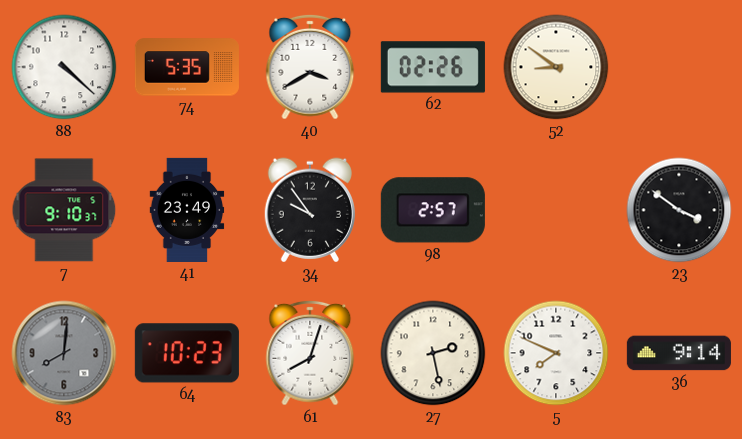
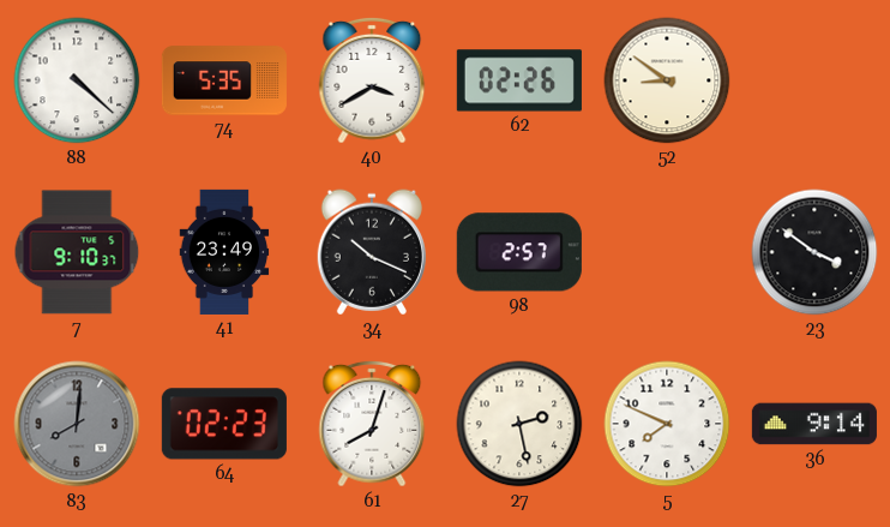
34: 9:54 -> 10:19
64: 10:23 -> 02:23
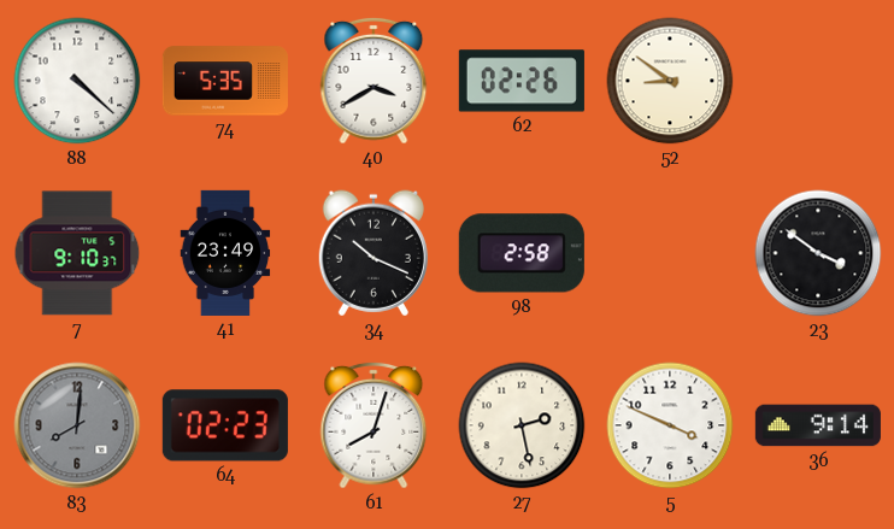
98: 2:57 -> 2:58
5: 7:49 -> 3:49
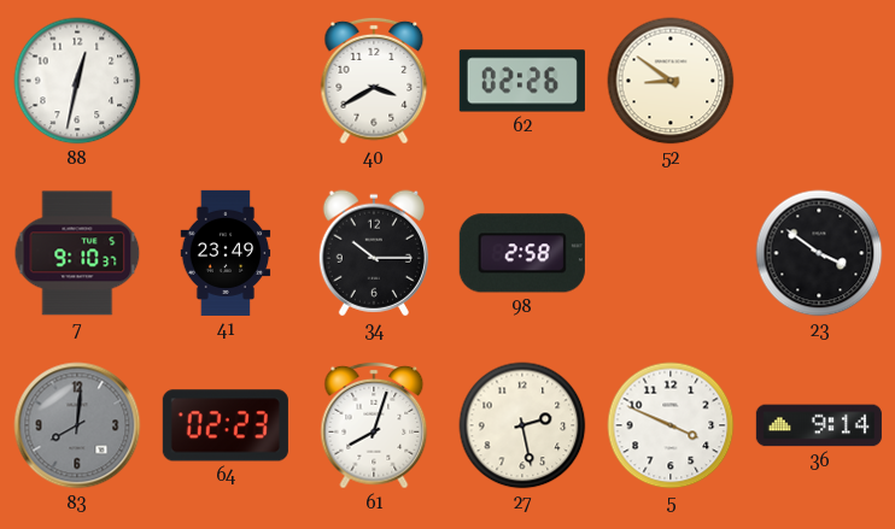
88: 4:22 -> 12:32
74: 5:35 -> none
34: 10:19 -> 10:15
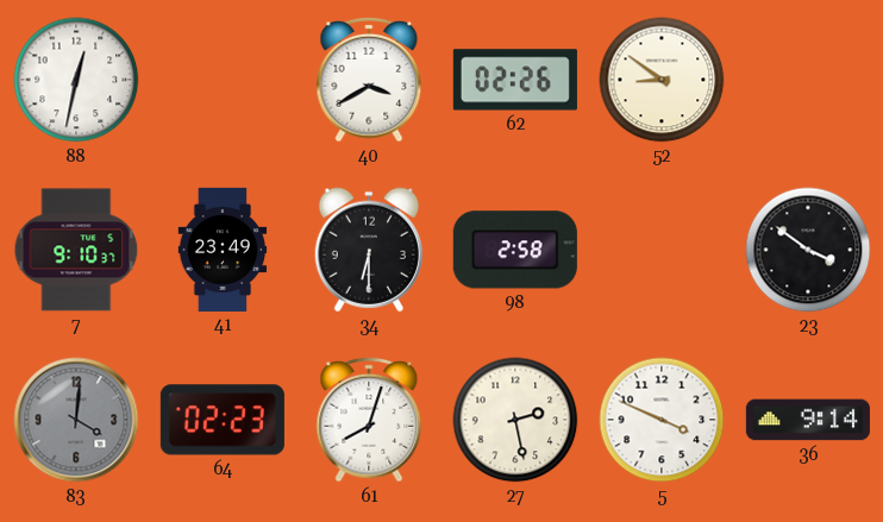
34: 10:15 -> 6:30
83: 8:01 -> 4:01
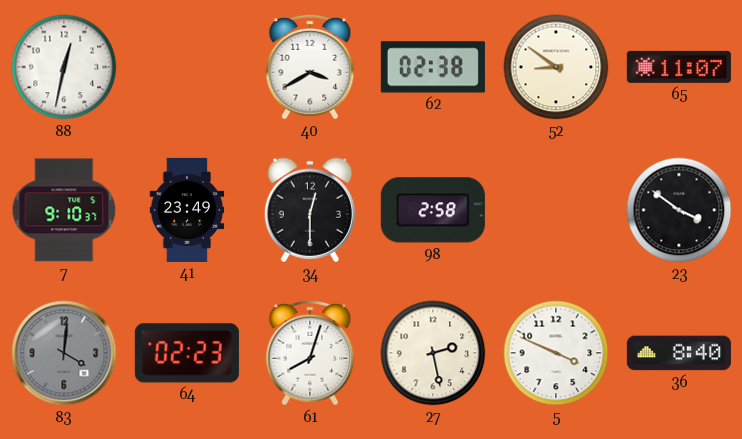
62: 02:26 -> 02:38
65: none -> 11:07
34: 6:30 -> 12:30
36: 9:14 -> 8:40
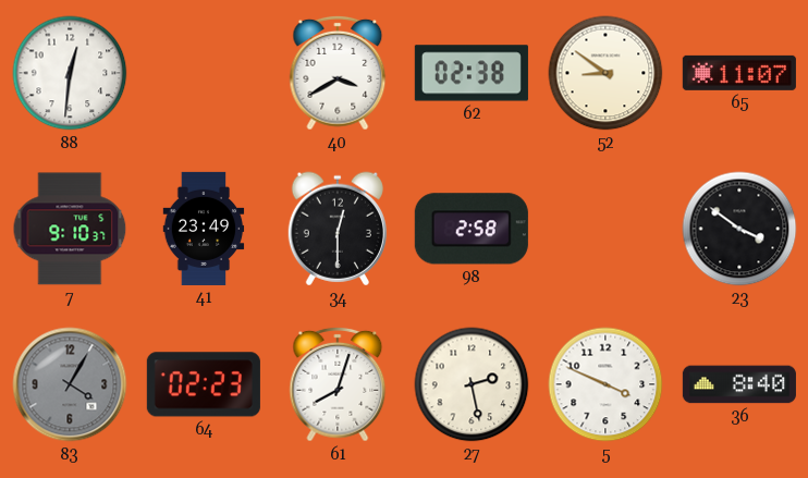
88: 12:32 -> 12:31
83: 4:01 -> 4:05
